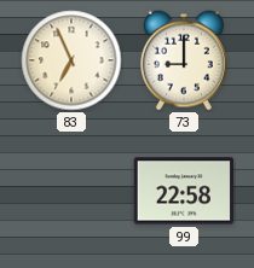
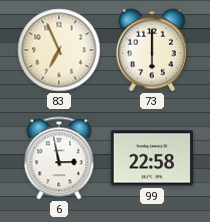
73: 9:00 -> 6:00
6: none -> 2:58
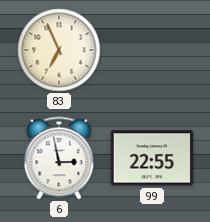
73: 6:00 -> none
99: 22:58 -> 22:55
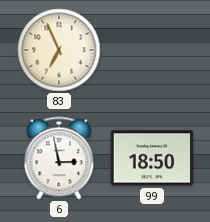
99: 22:55 -> 18:50
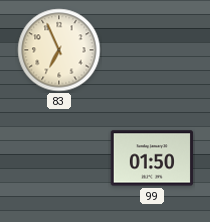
6: 2:58 -> none
99: 18:50 -> 01:50
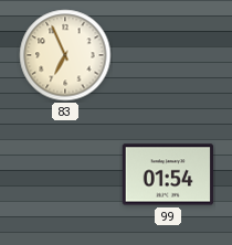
99: 01:50 -> 01:54
